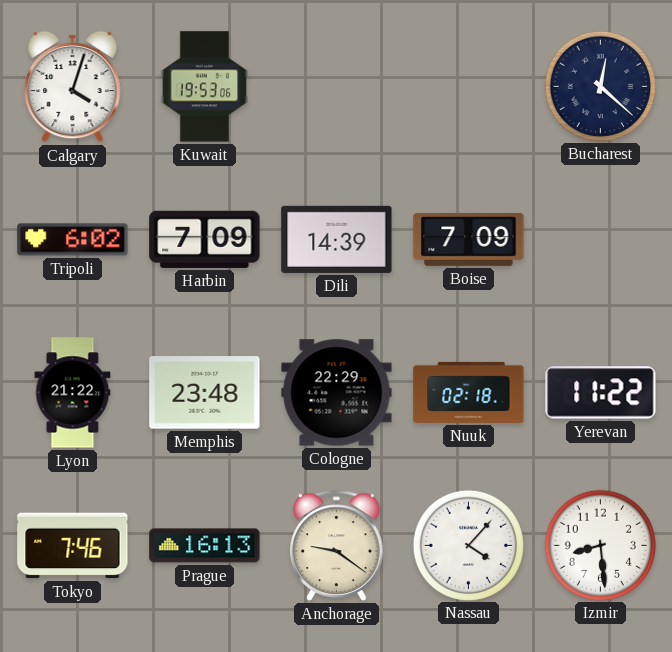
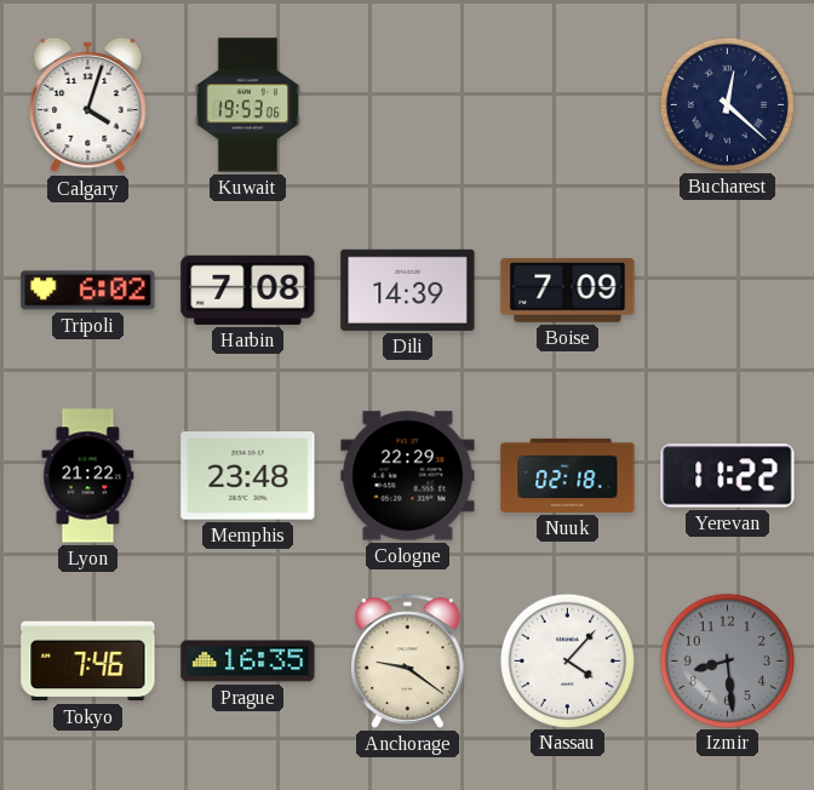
Harbin: 7:09 -> 7:08
Prague: 16:13 -> 16:35
Izmir dial: white -> grey
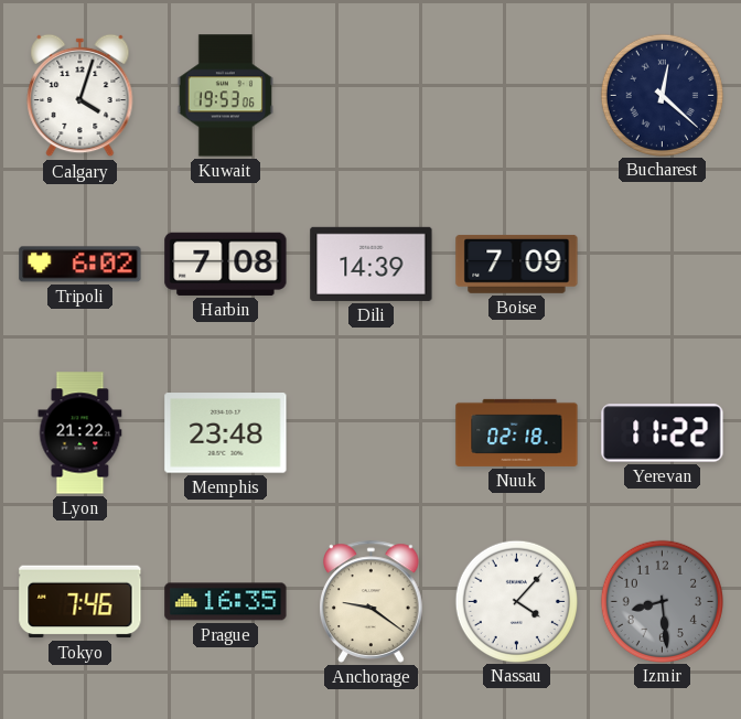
Cologne: 22:29 -> none
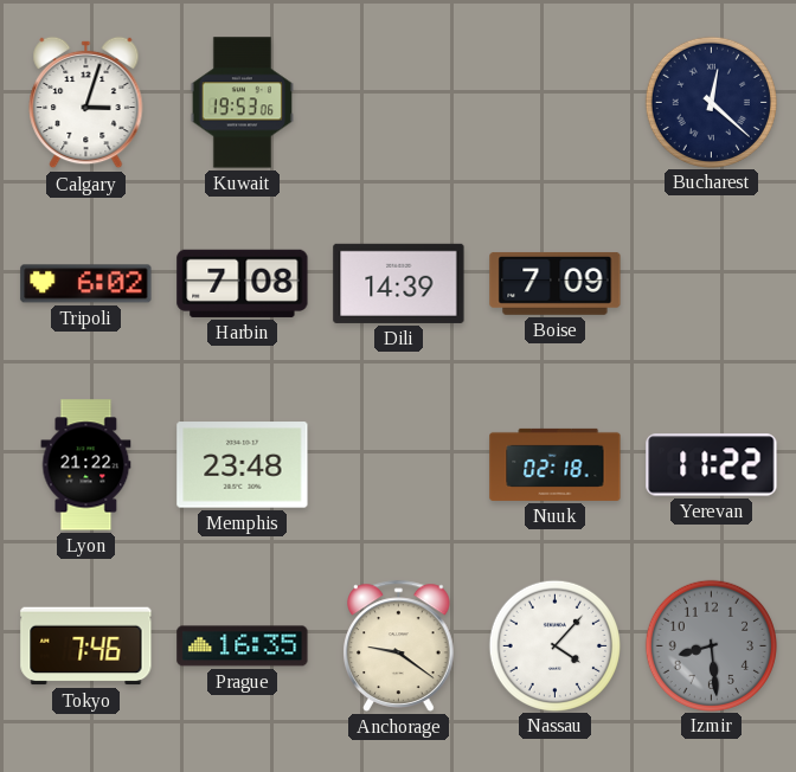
Calgary: 4:03 -> 3:03
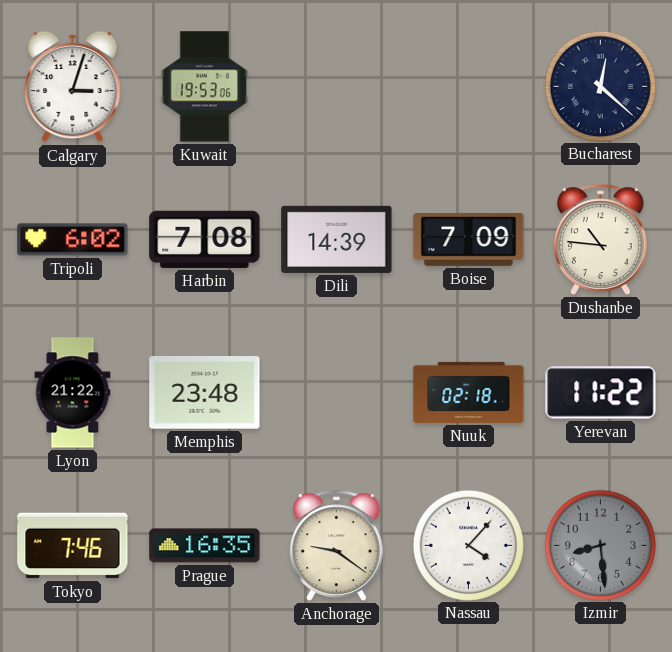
Dushanbe: none -> 10:46
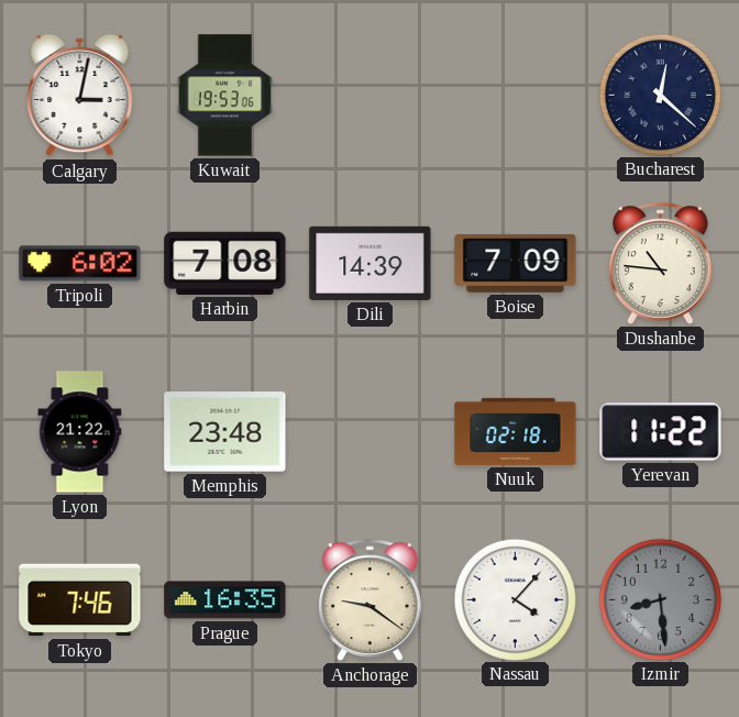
Calgary: 3:03 -> 3:02
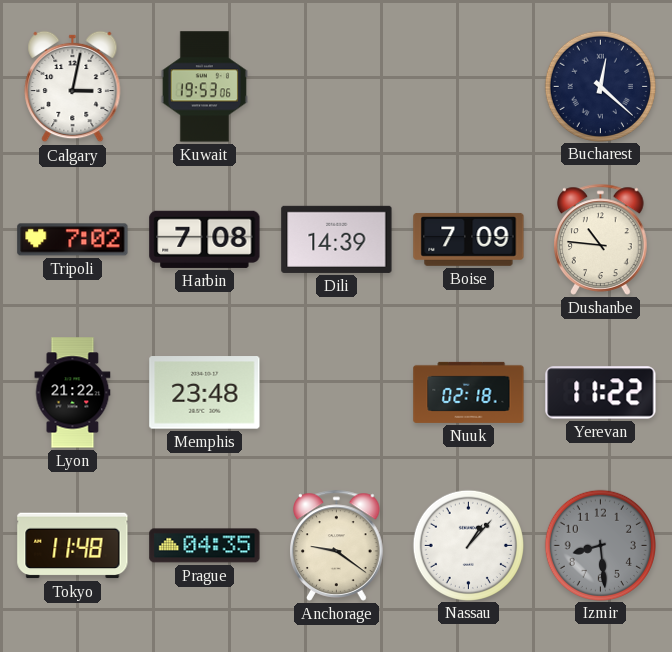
Tripoli: 6:02 -> 7:02
Tokyo: 7:46 -> 11:48
Prague: 16:35 -> 04:35
Nassau: 4:07 -> 1:07
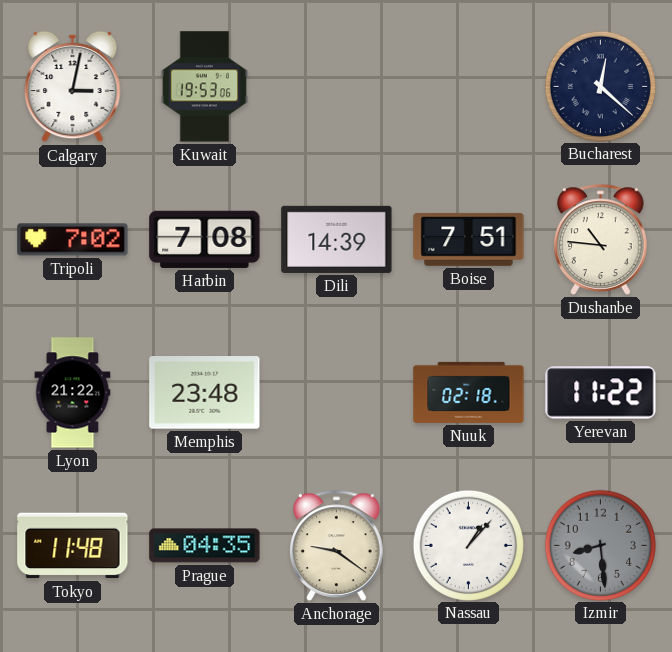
Boise: 7:09 -> 7:51
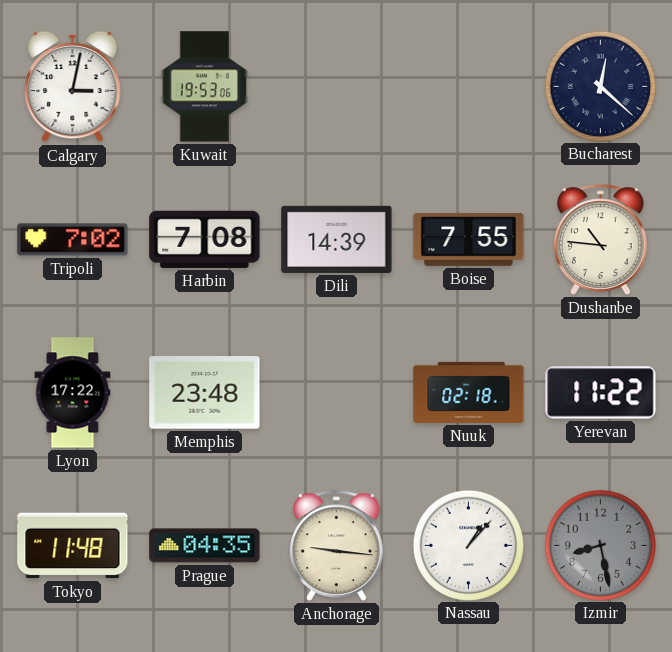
Boise: 7:51 -> 7:55
Lyon: 21:22 -> 17:22
Anchorage: 9:21 -> 9:16
Izmir: 8:29 -> 8:28
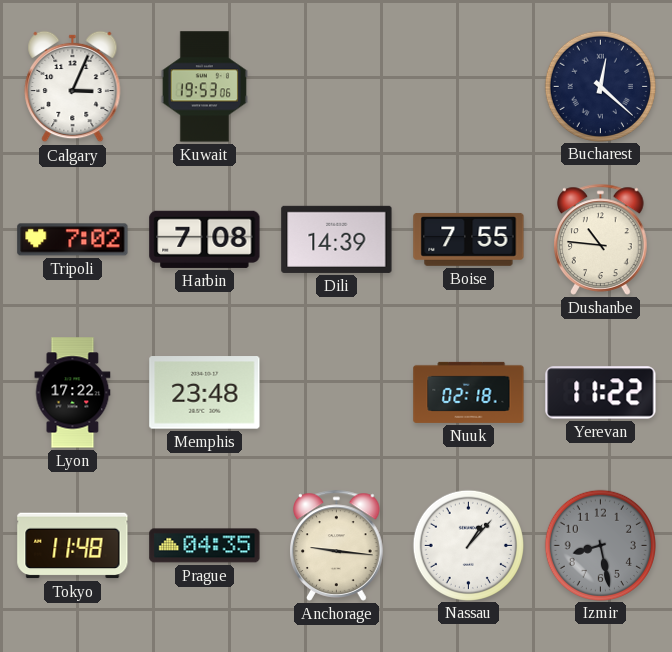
Calgary: 3:02 -> 3:04
